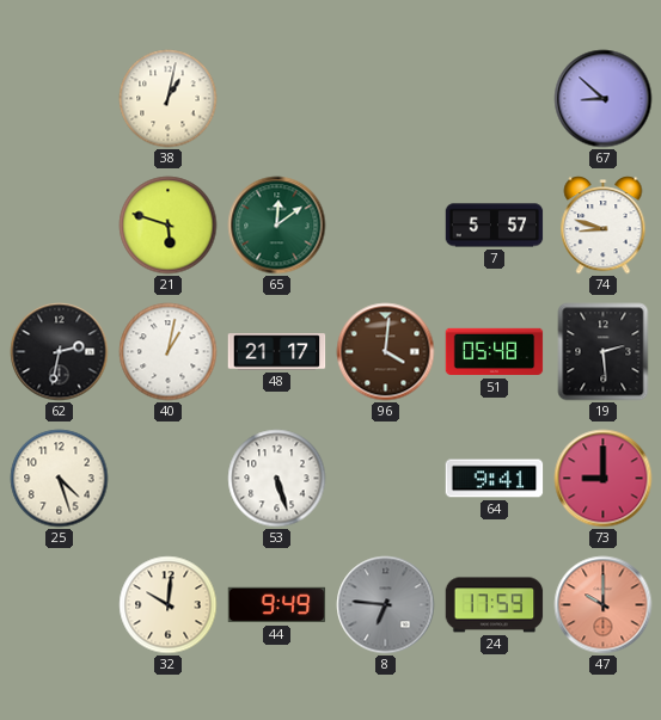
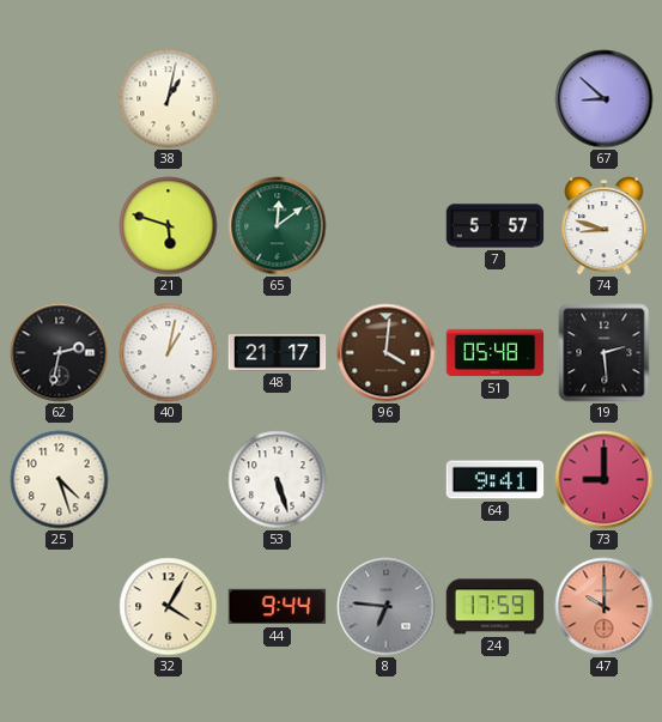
32: 10:01 -> 4:05
44: 9:49 -> 9:44
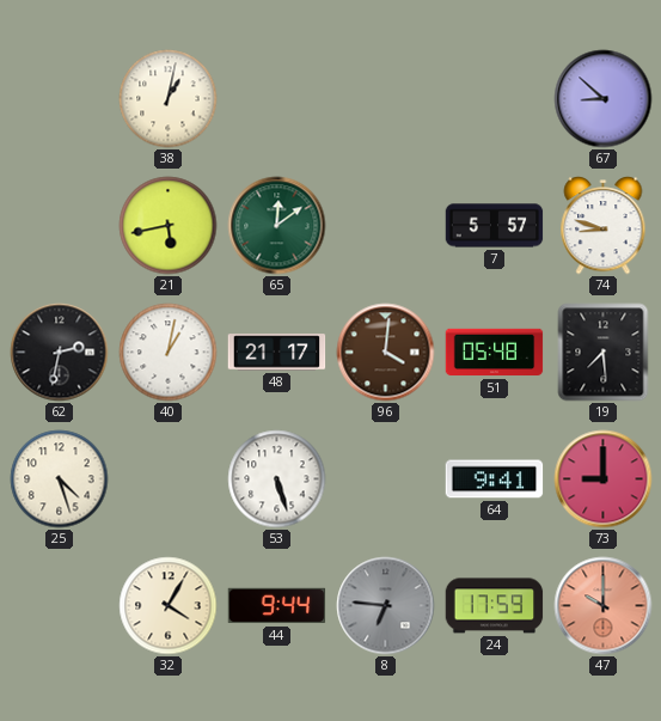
21: 5:48 -> 5:43
19: 2:29 -> 7:29
